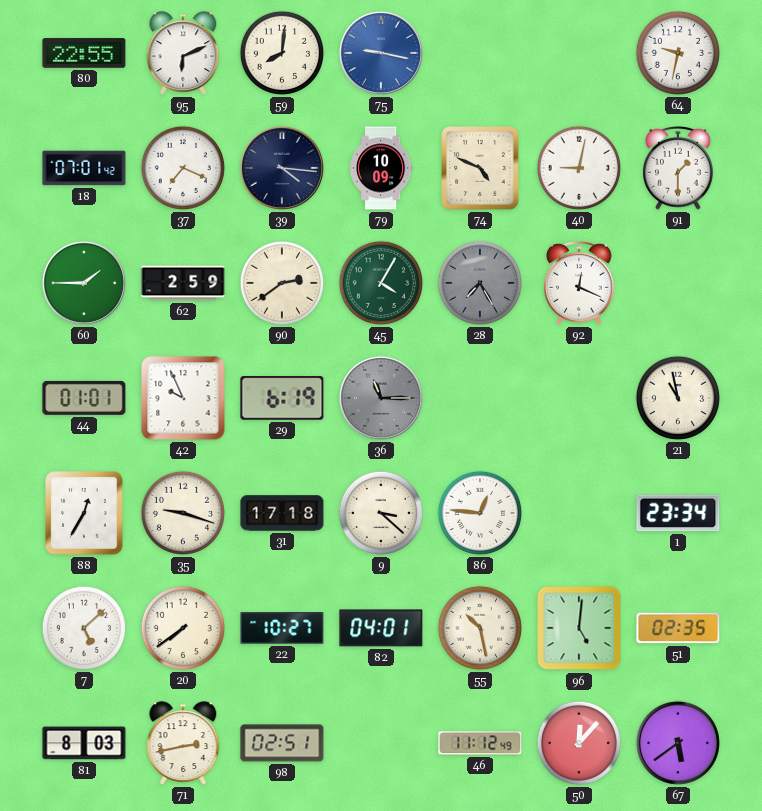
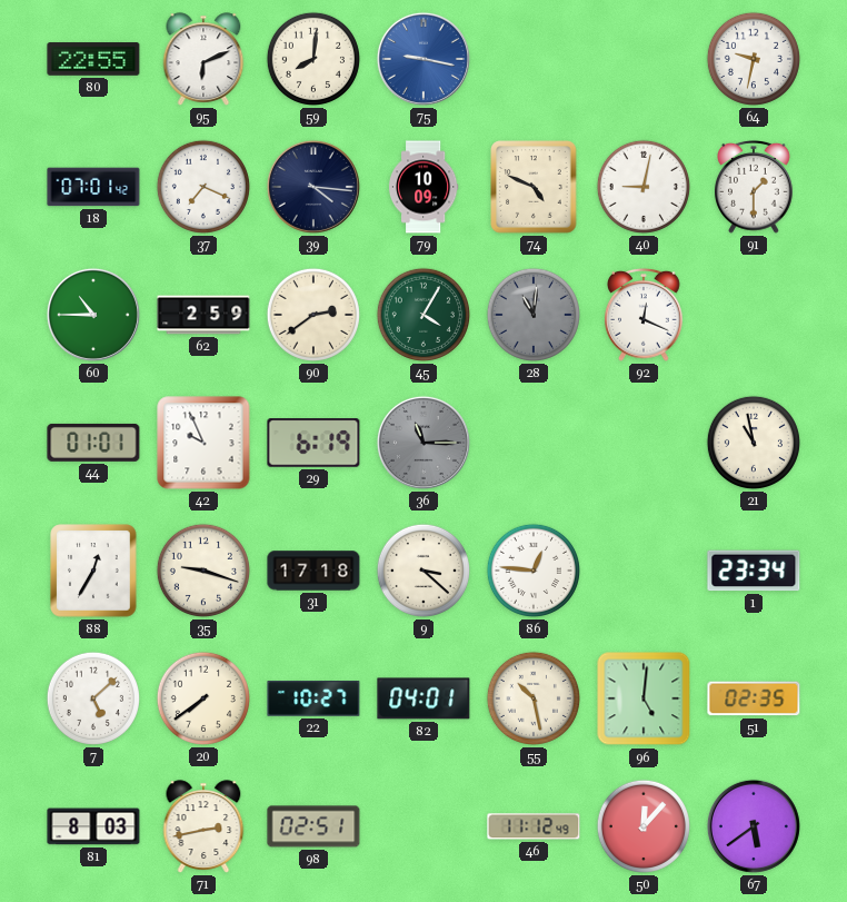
60: 1:45 -> 10:45
28: 7:25 -> 11:01
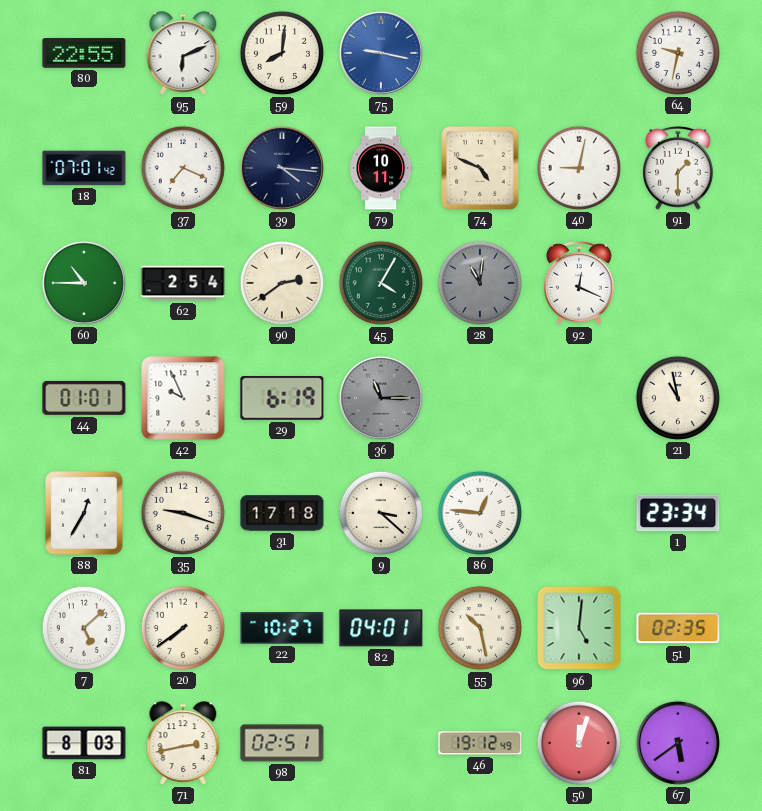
79: 10:09 -> 10:11
62: 2:59 -> 2:54
46: 11:12 -> 19:12
50: 12:07 -> 12:03
